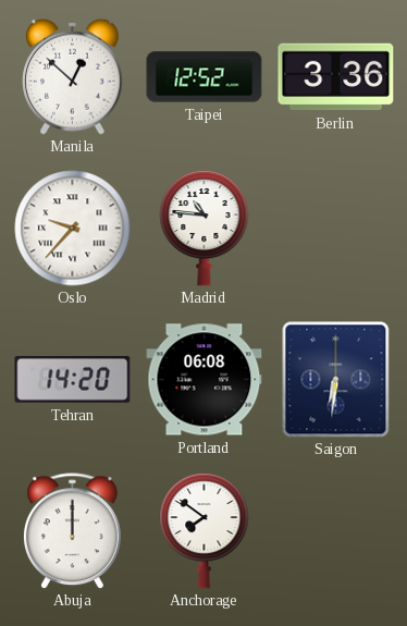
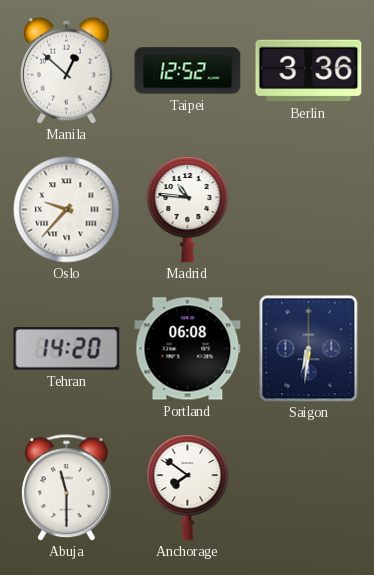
Abuja: 12:00 -> 11:30
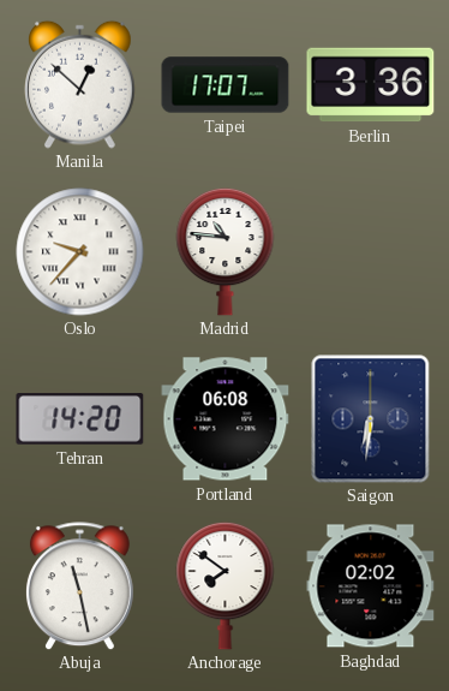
Taipei: 12:52 -> 17:07
Abuja: 11:30 -> 11:28
Baghdad: none -> 02:02
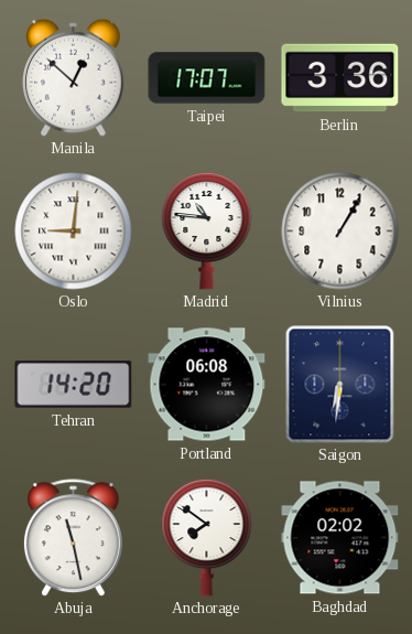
Oslo: 9:37 -> 9:01
Vilnius: none -> 1:05
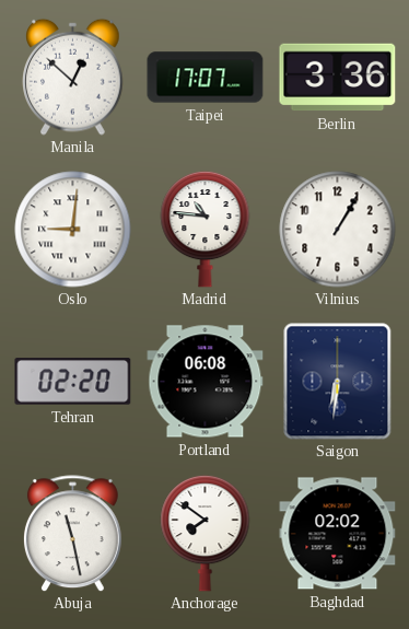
Tehran: 14:20 -> 02:20
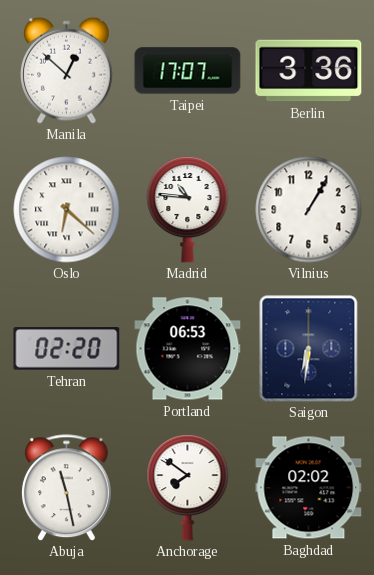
Oslo: 9:01 -> 6:22
Portland: 06:08 -> 06:53
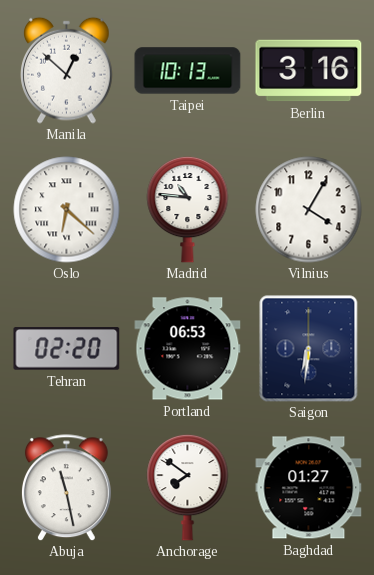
Taipei: 17:07 -> 10:13
Berlin: 3:36 -> 3:16
Vilnius: 1:05 -> 4:05
Baghdad: 02:02 -> 01:27
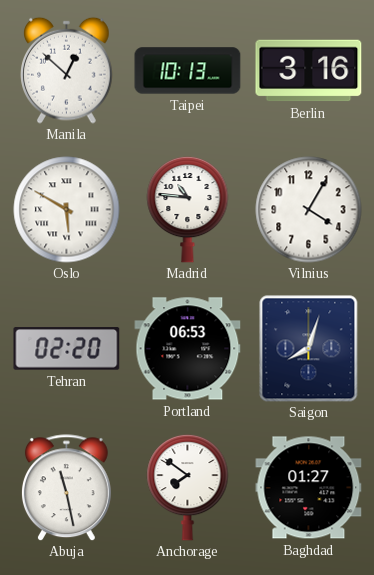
Oslo: 6:22 -> 5:50
Saigon: 6:31 -> 8:03
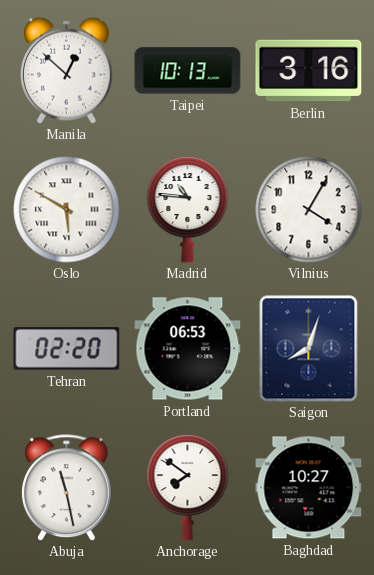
Baghdad: 01:27 -> 10:27
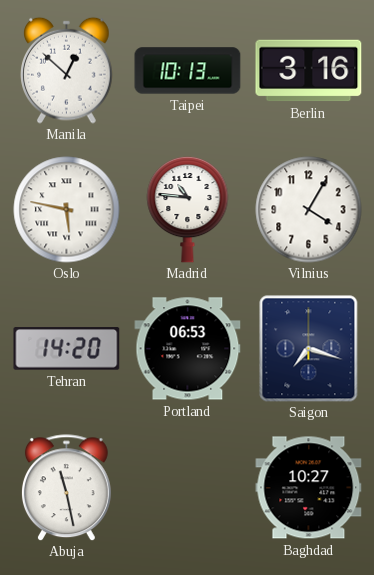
Oslo: 5:50 -> 5:47
Tehran: 02:20 -> 14:20
Saigon: 8:03 -> 7:18
Anchorage: 7:51 -> none
